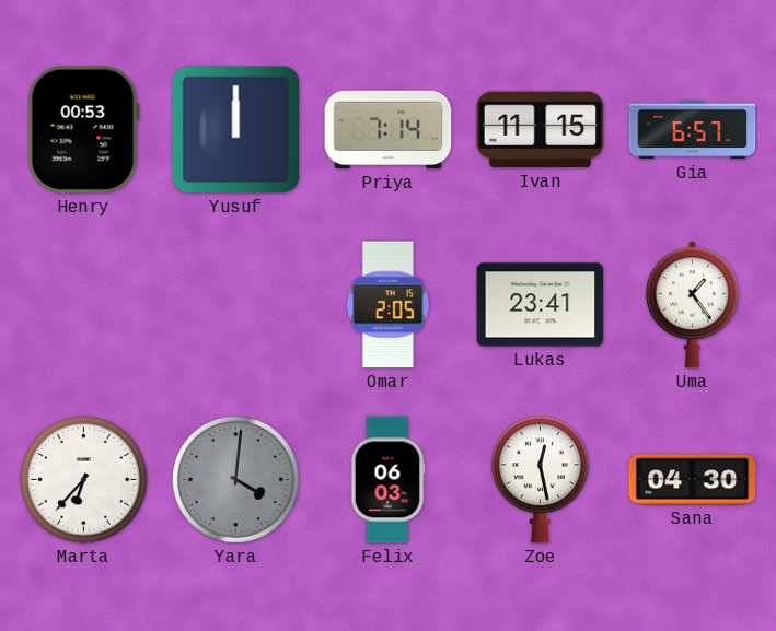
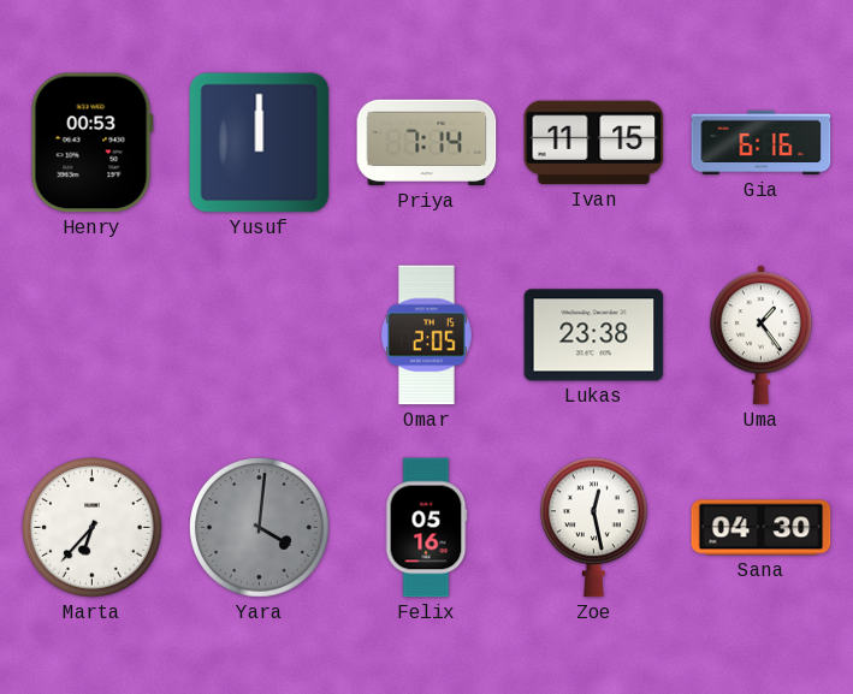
Gia: 6:57 -> 6:16
Lukas: 23:41 -> 23:38
Felix: 06:03 -> 05:16
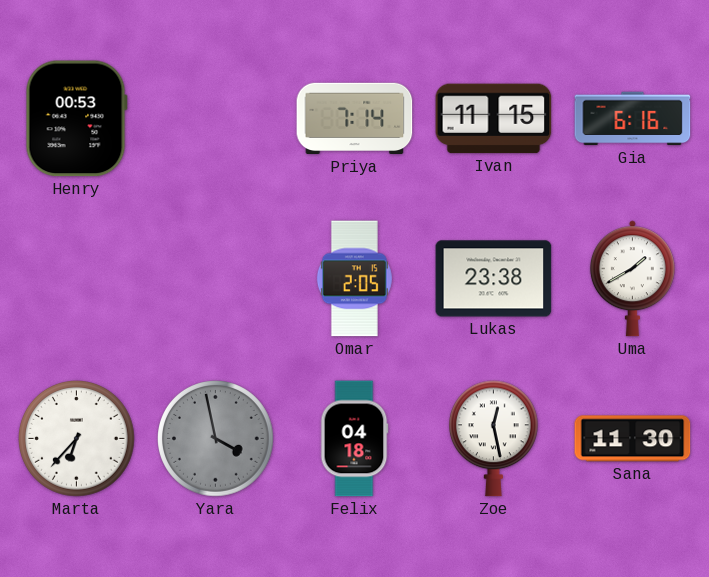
Yusuf: 12:00 -> none
Uma: 1:24 -> 1:40
Yara: 4:01 -> 3:58
Felix: 05:16 -> 04:18
Sana: 04:30 -> 11:30
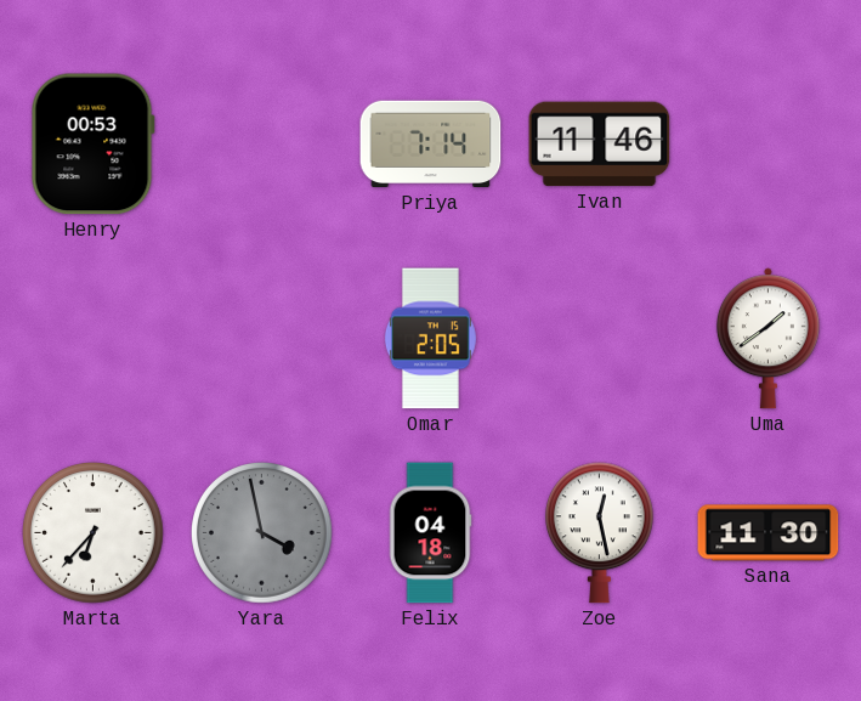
Ivan: 11:15 -> 11:46
Gia: 6:16 -> none
Lukas: 23:38 -> none
Uma: 1:40 -> 1:39
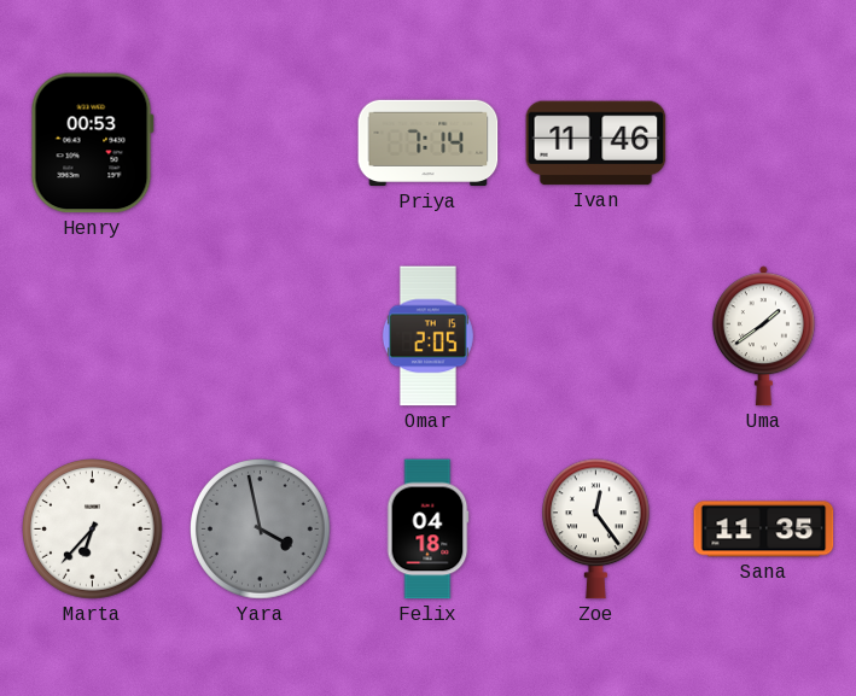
Zoe: 12:28 -> 12:24
Sana: 11:30 -> 11:35
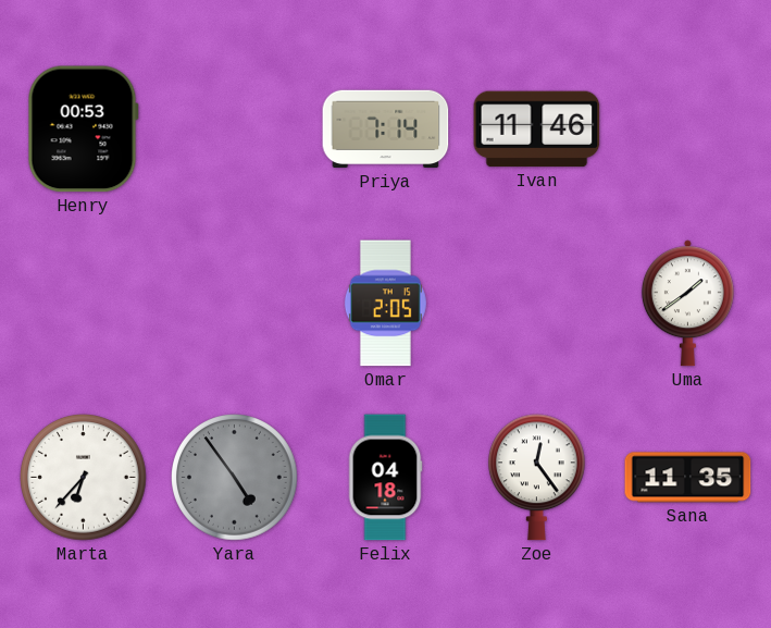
Yara: 3:58 -> 4:54
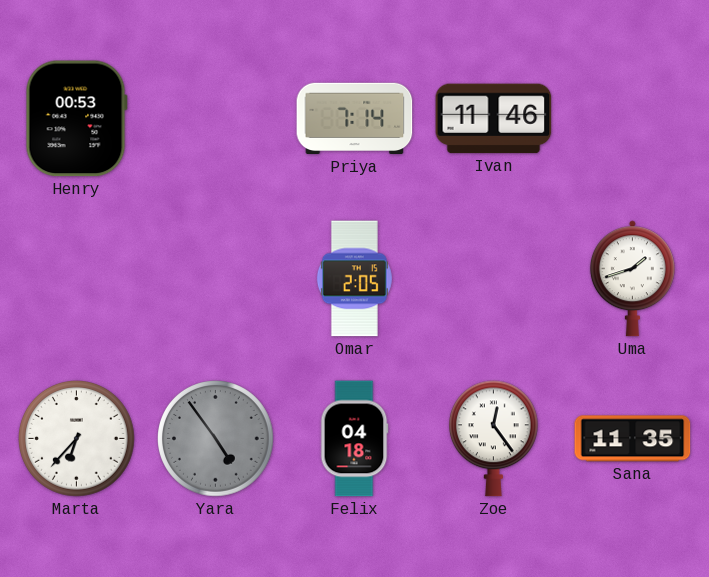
Uma: 1:39 -> 1:42
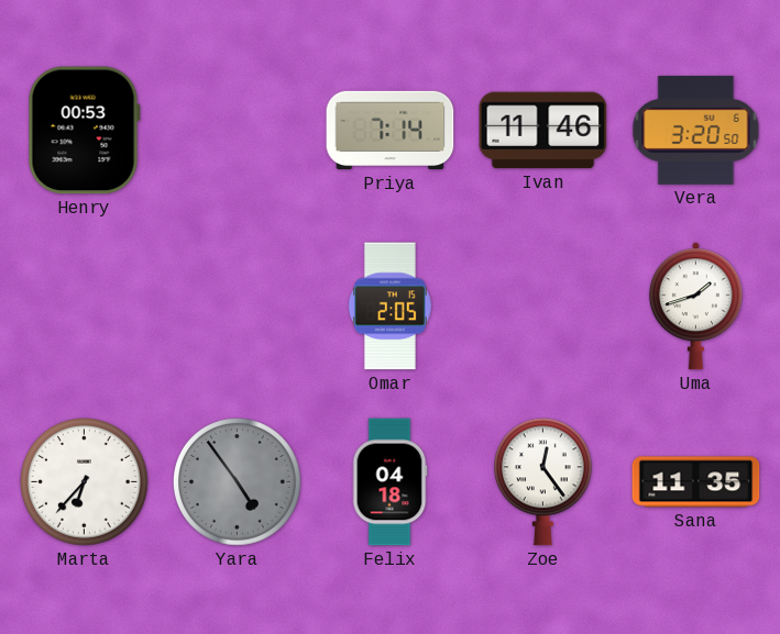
Vera: none -> 3:20
